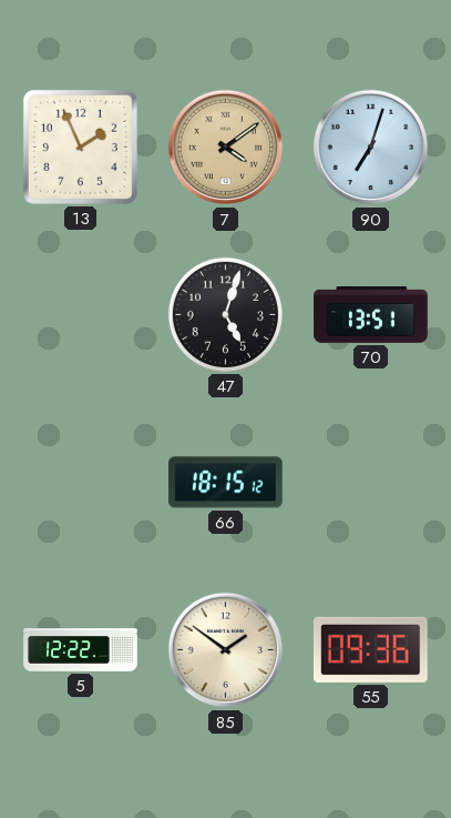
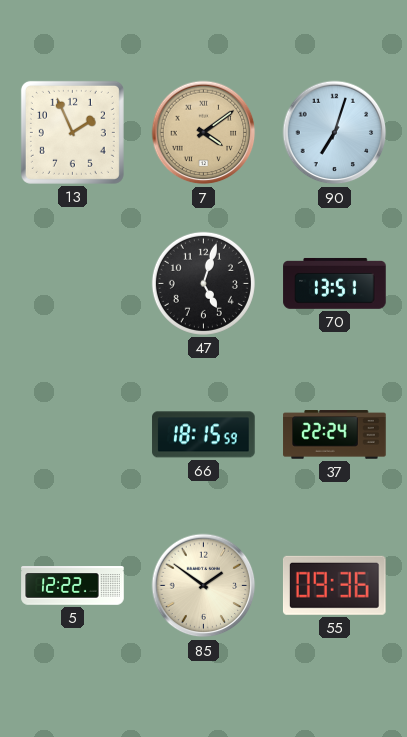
66: 18:15:12 -> 18:15:59
37: none -> 22:24
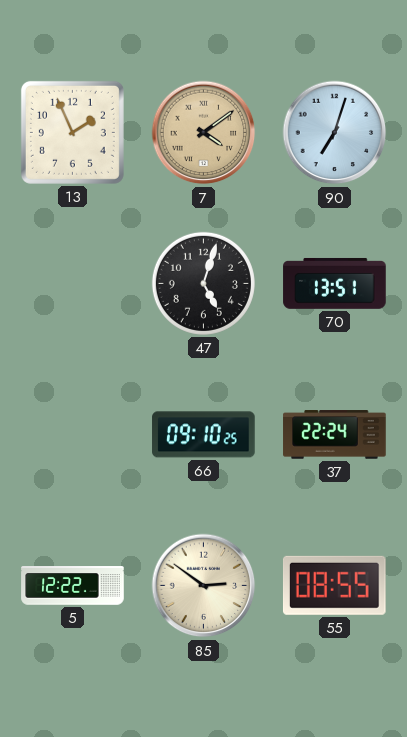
66: 18:15 -> 09:10
85: 1:51 -> 2:51
55: 09:36 -> 08:55
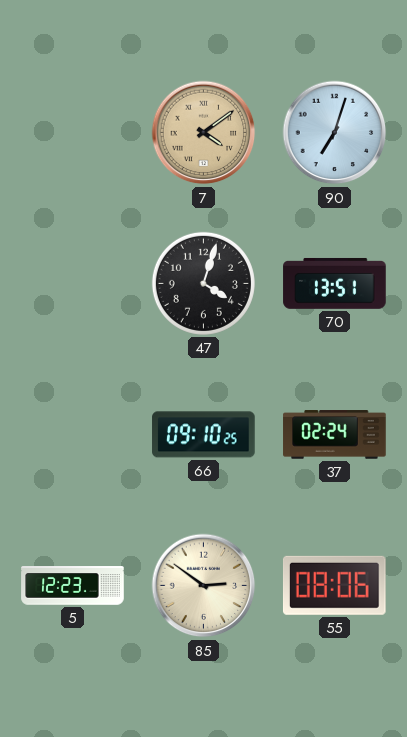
13: 1:56 -> none
47: 5:03 -> 4:03
37: 22:24 -> 02:24
5: 12:22 -> 12:23
55: 08:55 -> 08:06
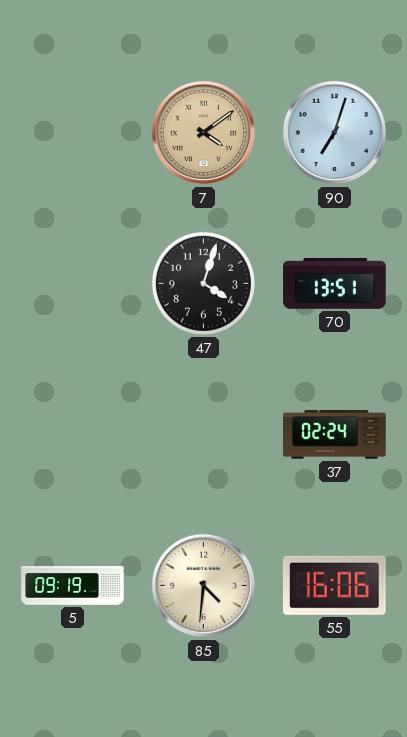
66: 09:10 -> none
5: 12:23 -> 09:19
85: 2:51 -> 4:31
55: 08:06 -> 16:06
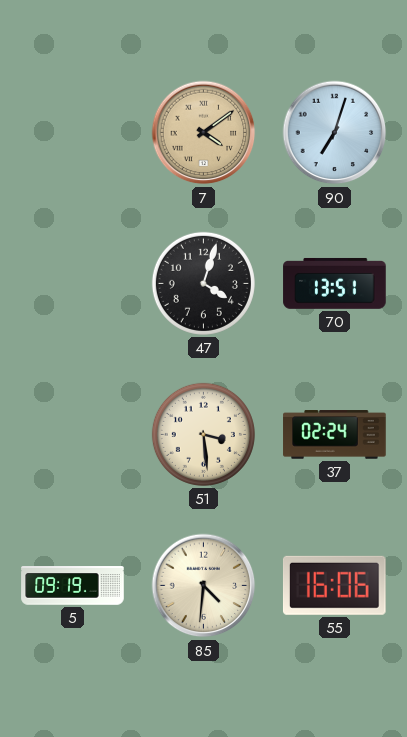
51: none -> 3:29
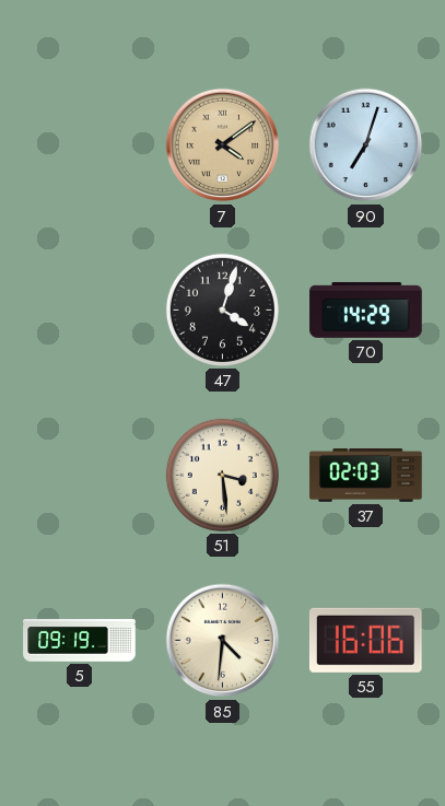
70: 13:51 -> 14:29
37: 02:24 -> 02:03
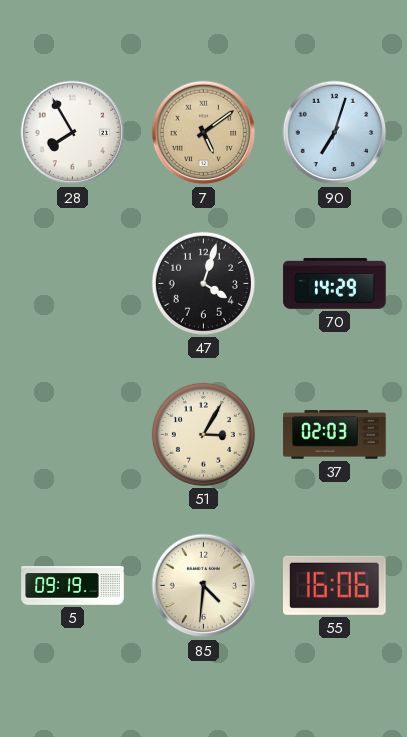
28: none -> 7:55
7: 4:09 -> 5:09
51: 3:29 -> 3:05
